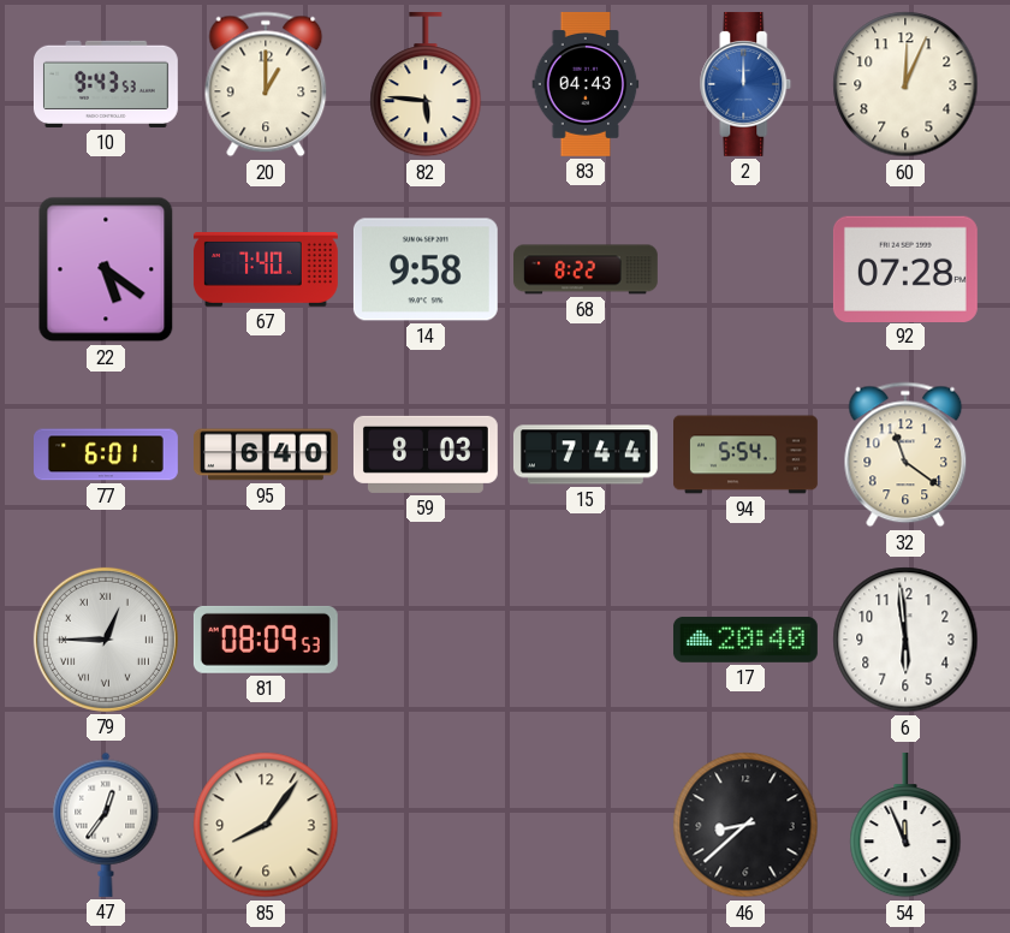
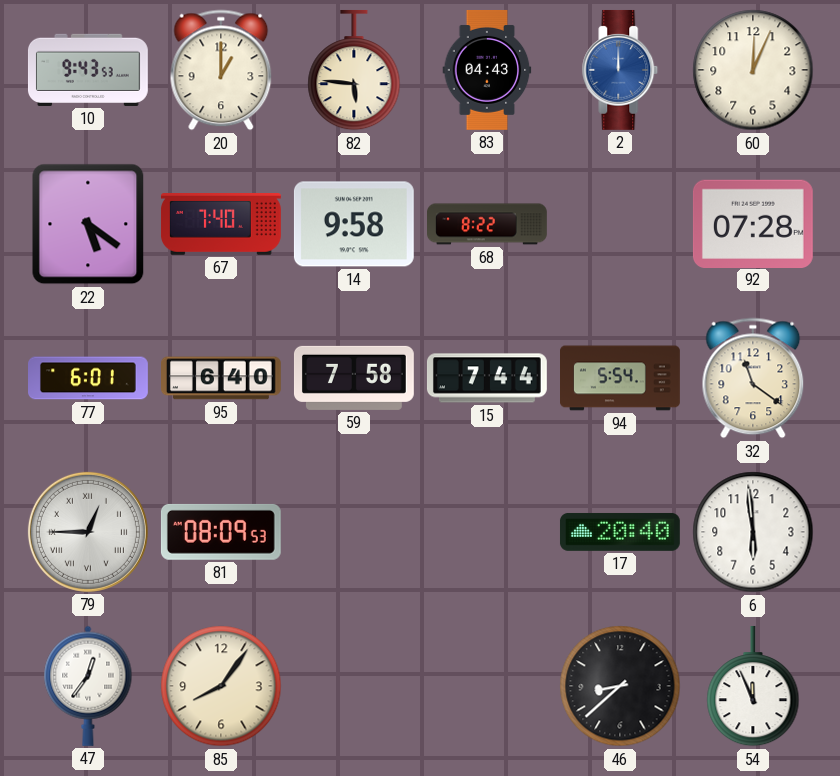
59: 8:03 -> 7:58
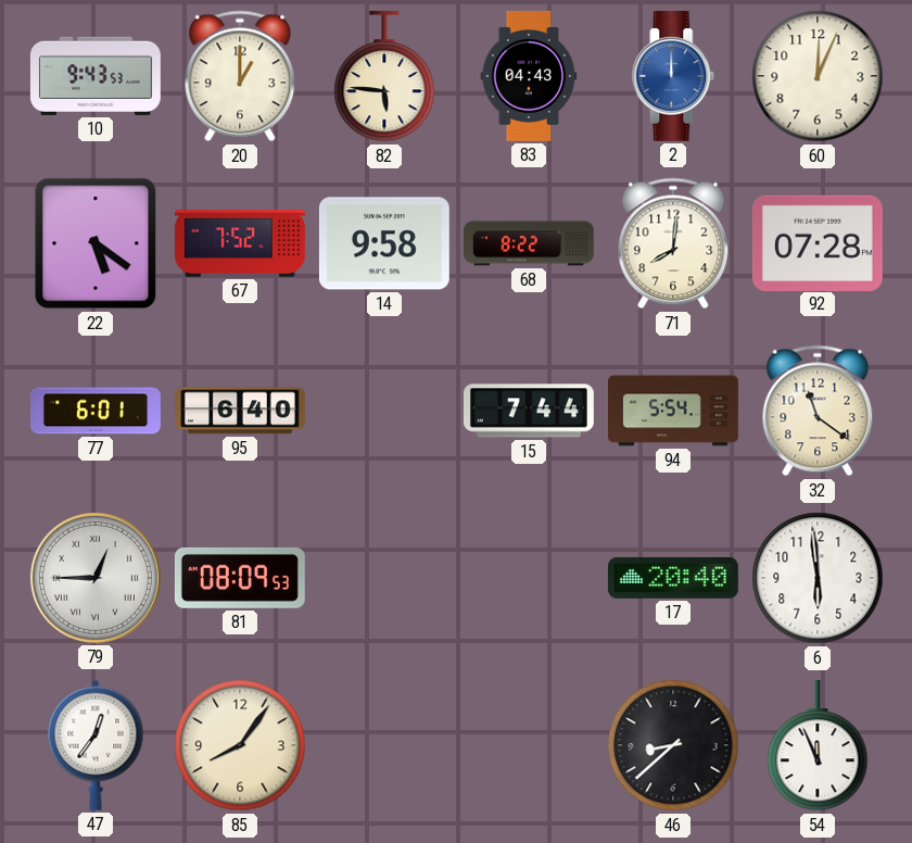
67: 7:40 -> 7:52
71: none -> 8:01
59: 7:58 -> none
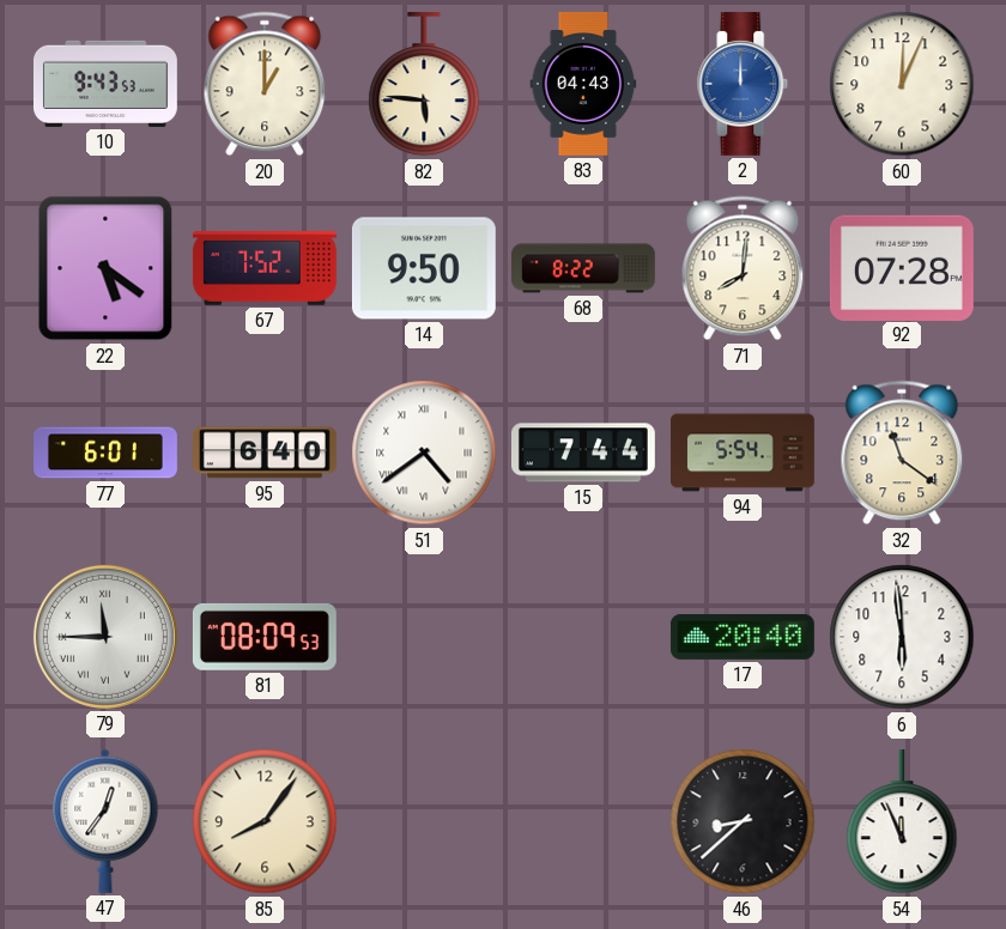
14: 9:58 -> 9:50
51: none -> 4:39
79: 12:45 -> 11:45
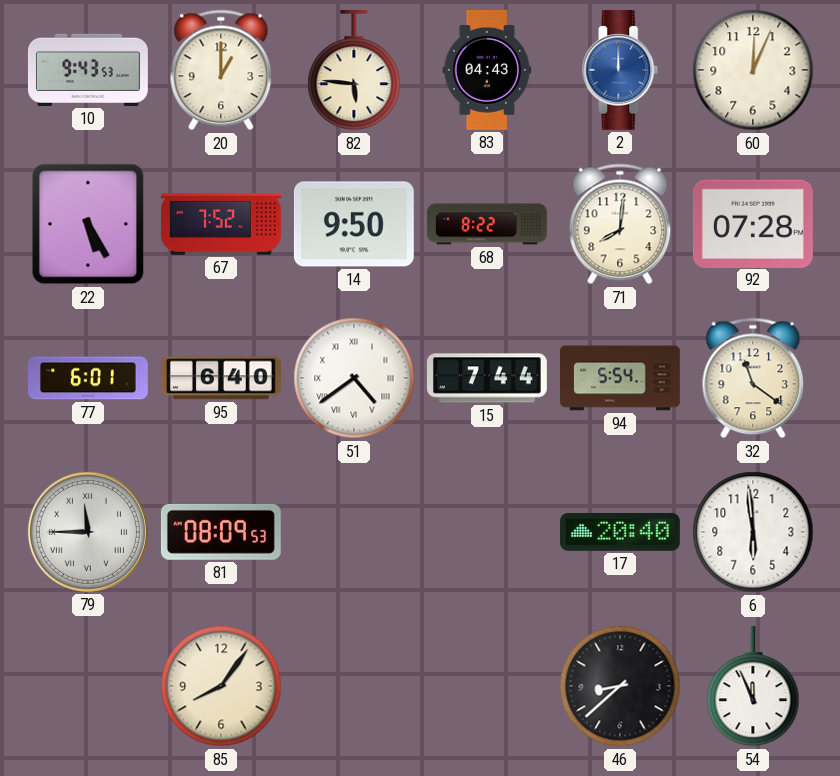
22: 5:21 -> 5:25
47: 12:36 -> none
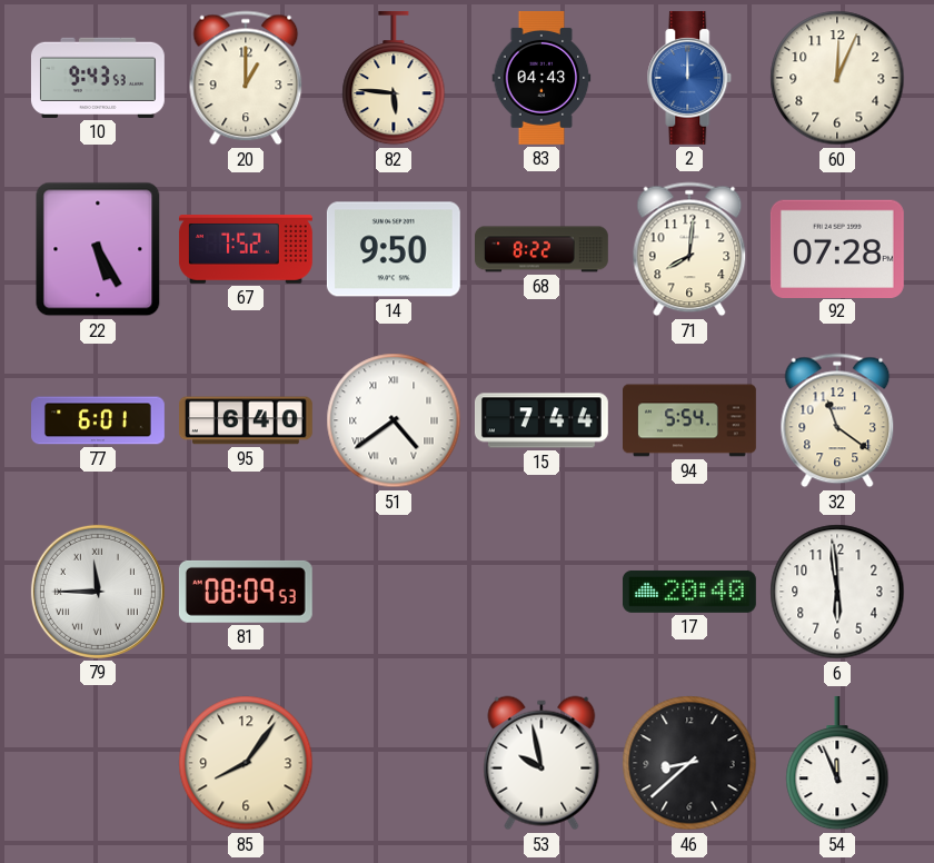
53: none -> 9:58
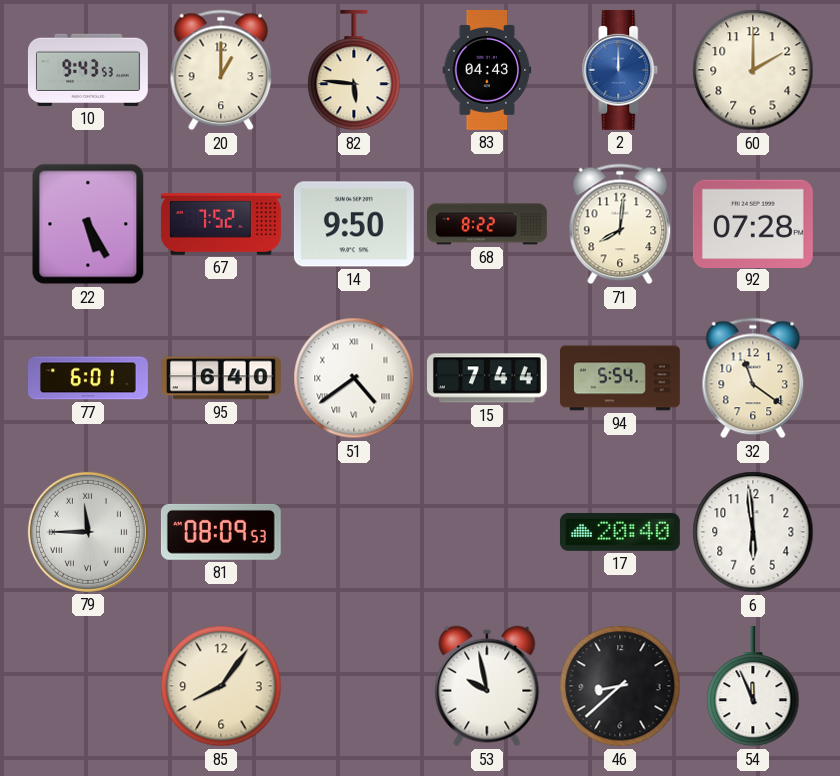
60: 12:04 -> 2:00
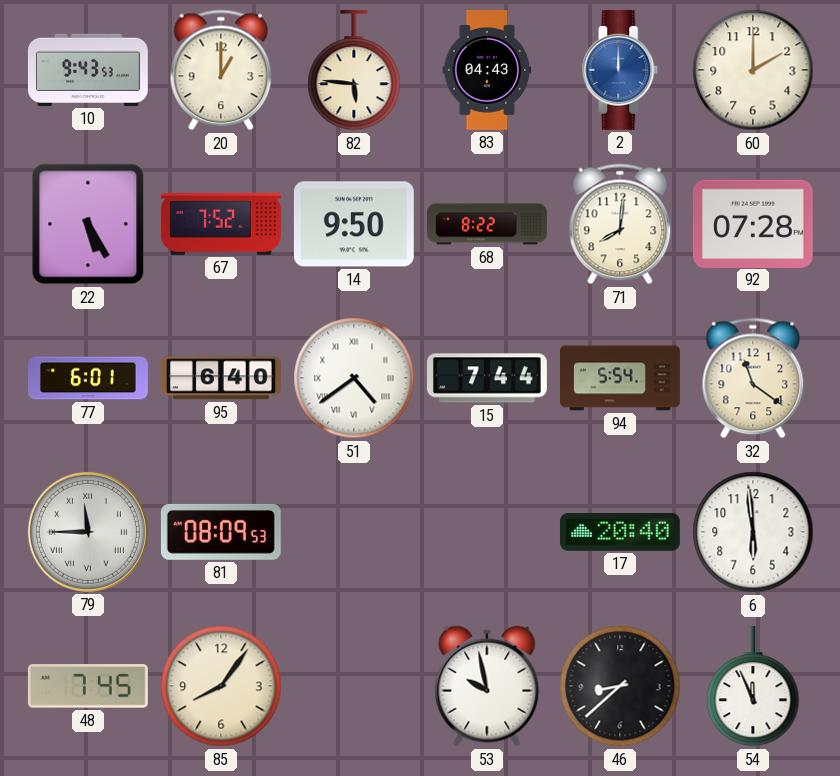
48: none -> 7:45
